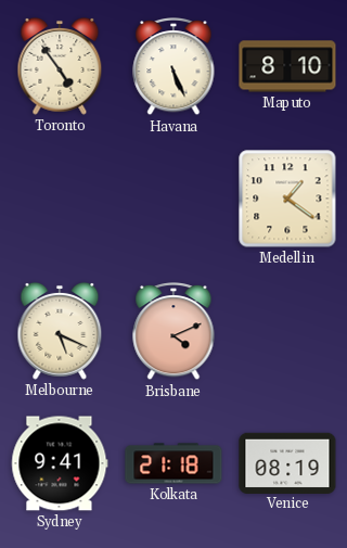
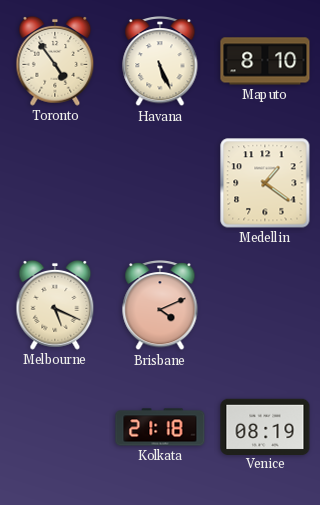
Sydney: 9:41 -> none
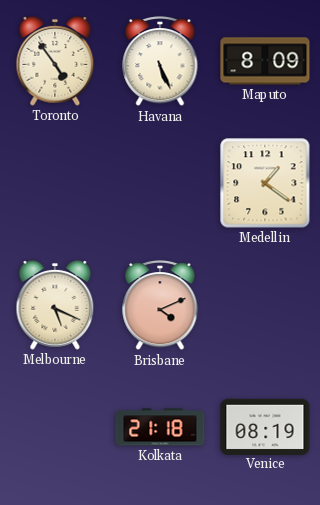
Maputo: 8:10 -> 8:09
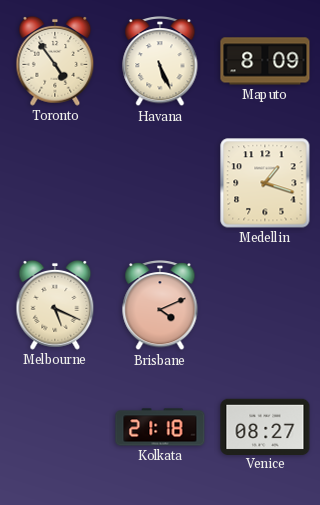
Medellin: 1:21 -> 1:18
Venice: 08:19 -> 08:27
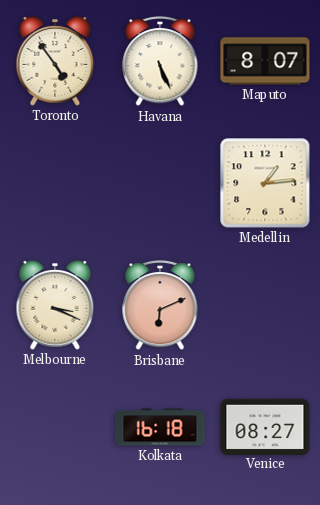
Maputo: 8:09 -> 8:07
Medellin: 1:18 -> 1:14
Melbourne: 5:19 -> 3:19
Brisbane: 4:11 -> 6:11
Kolkata: 21:18 -> 16:18
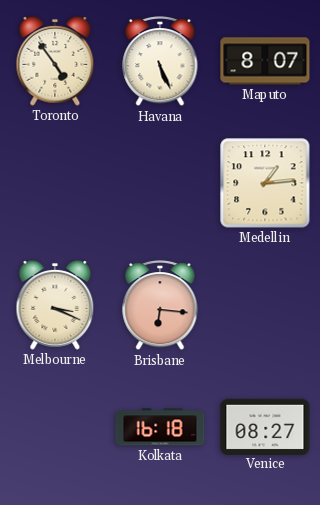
Brisbane: 6:11 -> 6:16
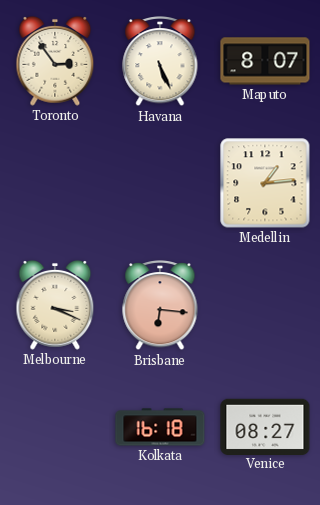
Toronto: 4:54 -> 2:54
